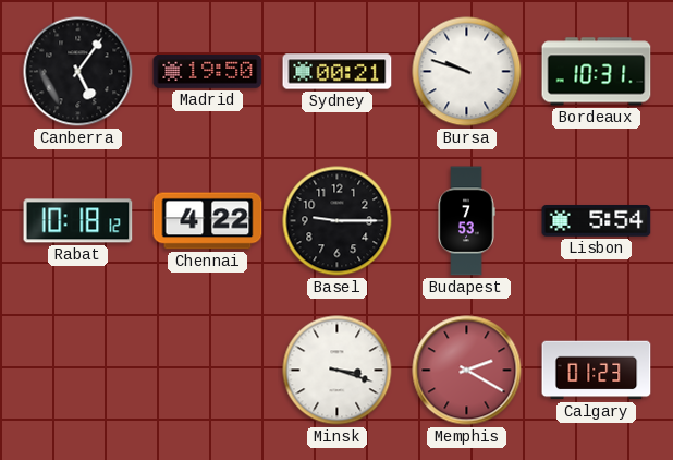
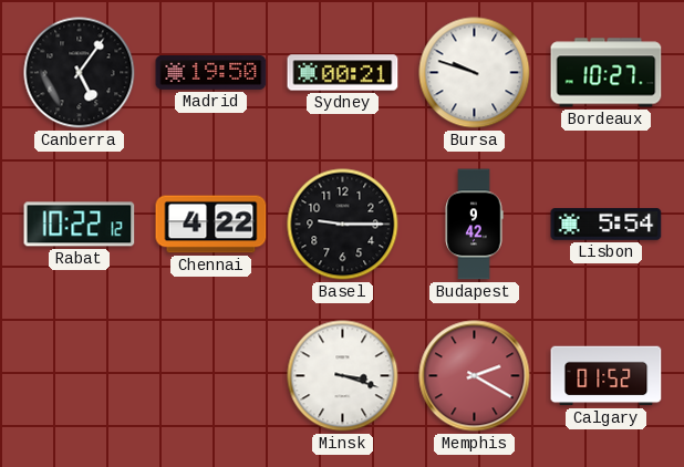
Bordeaux: 10:31 -> 10:27
Rabat: 10:18 -> 10:22
Budapest: 7:53 -> 9:42
Calgary: 01:23 -> 01:52
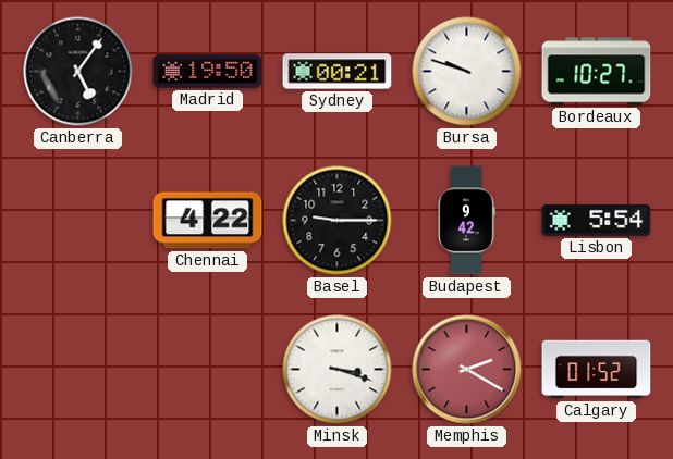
Rabat: 10:22 -> none
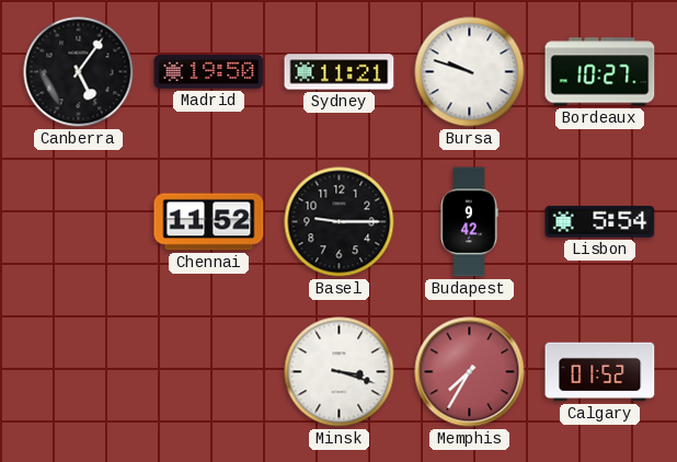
Sydney: 00:21 -> 11:21
Chennai: 4:22 -> 11:52
Memphis: 2:20 -> 7:35
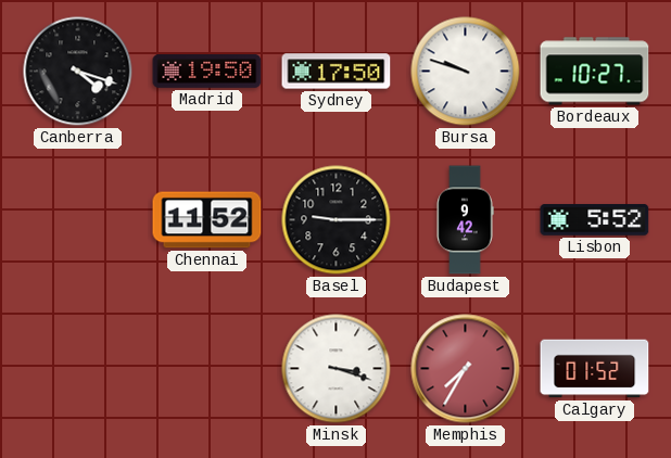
Canberra: 5:06 -> 4:18
Sydney: 11:21 -> 17:50
Lisbon: 5:54 -> 5:52
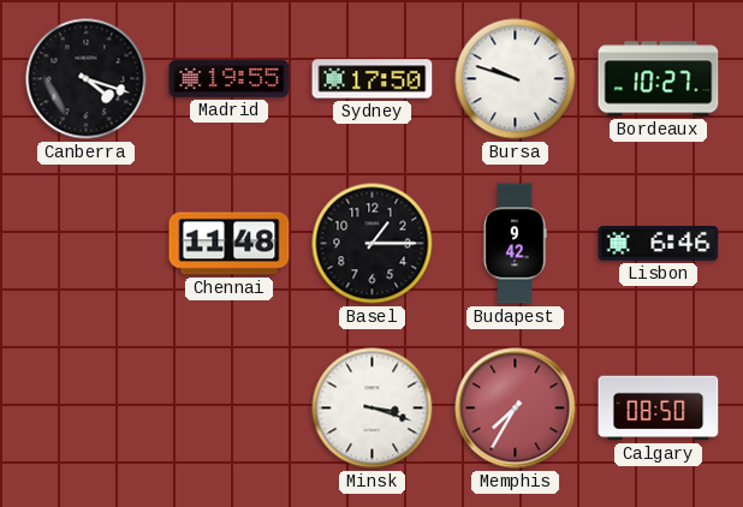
Madrid: 19:50 -> 19:55
Chennai: 11:52 -> 11:48
Basel: 9:15 -> 1:15
Lisbon: 5:52 -> 6:46
Calgary: 01:52 -> 08:50
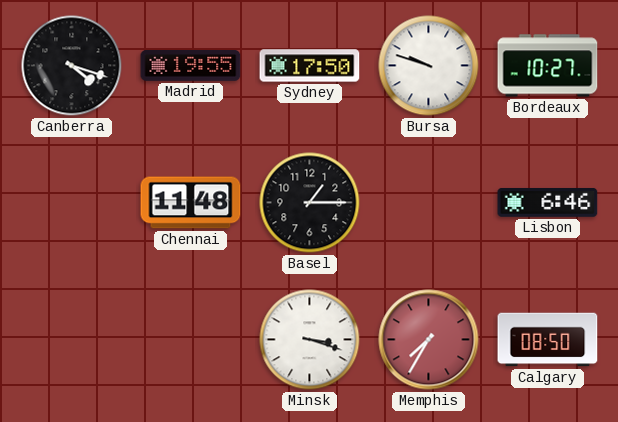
Budapest: 9:42 -> none
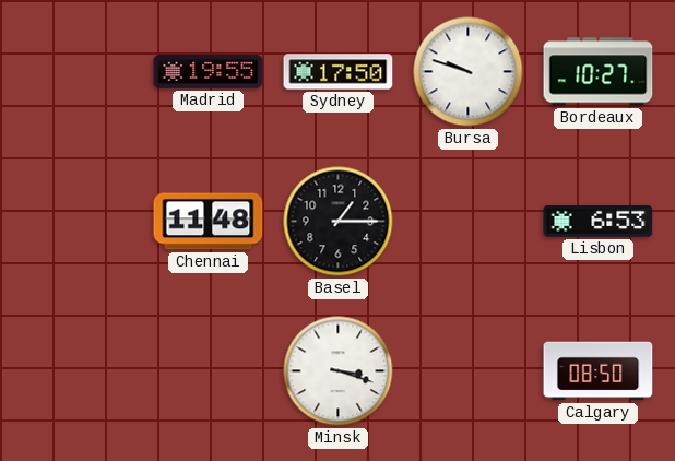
Canberra: 4:18 -> none
Lisbon: 6:46 -> 6:53
Memphis: 7:35 -> none
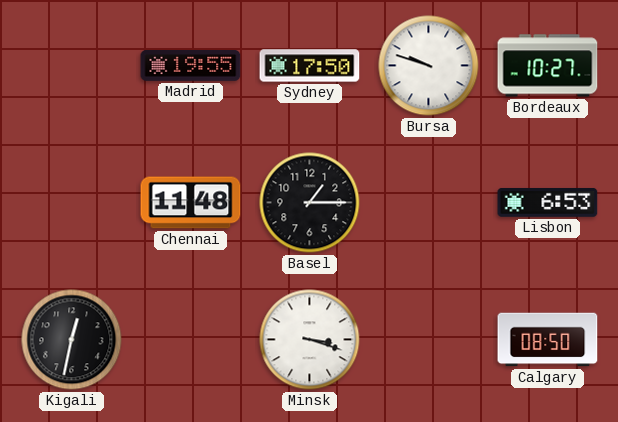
Kigali: none -> 12:32
